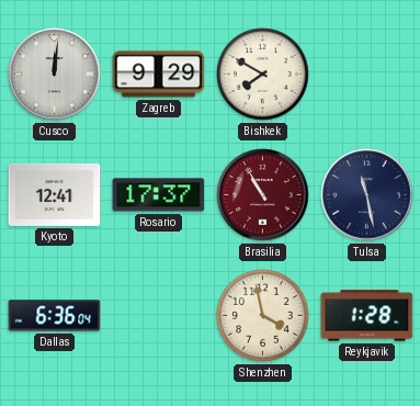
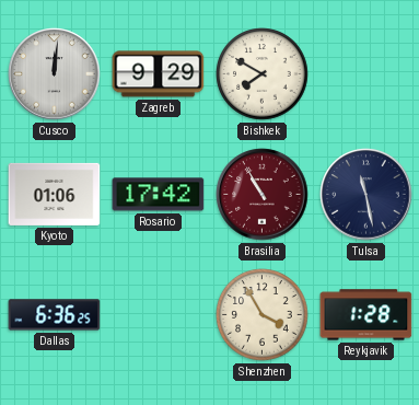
Kyoto: 12:41 -> 01:06
Rosario: 17:37 -> 17:42
Dallas: 6:36:04 -> 6:36:25
Shenzhen: 3:58 -> 3:55
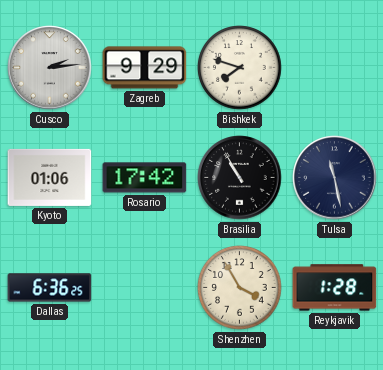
Cusco: 12:01 -> 2:14
Bishkek: 7:50 -> 7:48
Brasilia dial: burgundy -> black
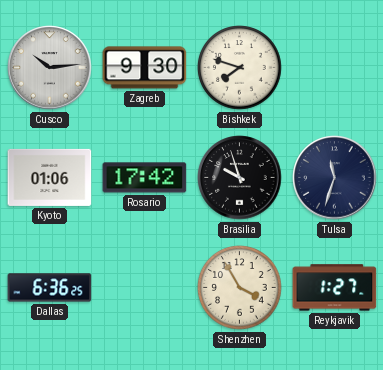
Cusco: 2:14 -> 10:14
Zagreb: 9:29 -> 9:30
Brasilia: 10:55 -> 9:57
Tulsa: 11:28 -> 11:33
Reykjavik: 1:28 -> 1:27
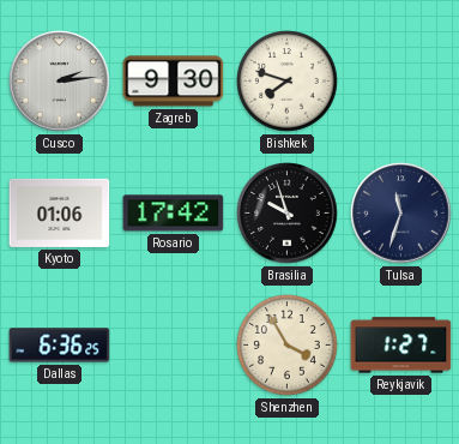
Cusco: 10:14 -> 2:14
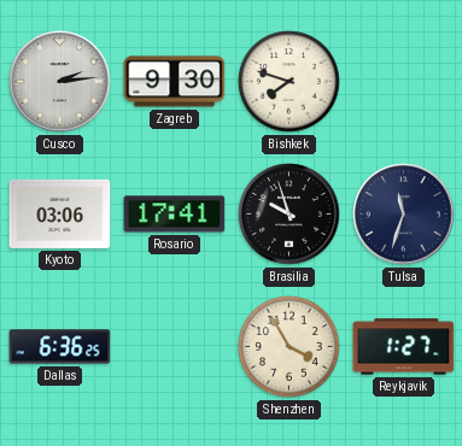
Kyoto: 01:06 -> 03:06
Rosario: 17:42 -> 17:41
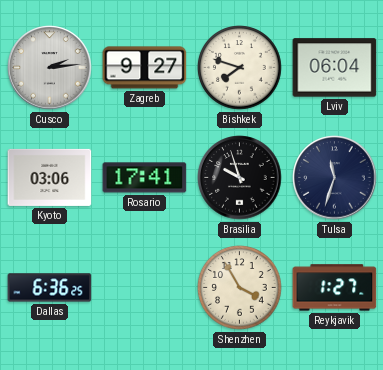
Zagreb: 9:30 -> 9:27
Lviv: none -> 06:04
